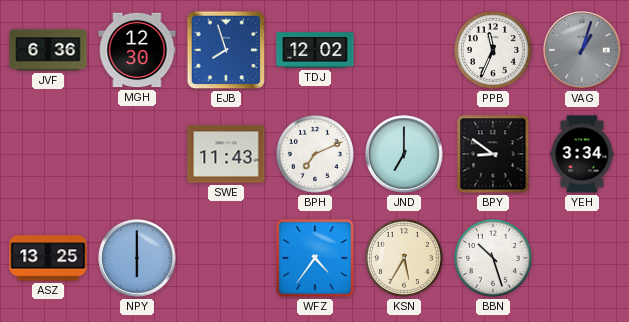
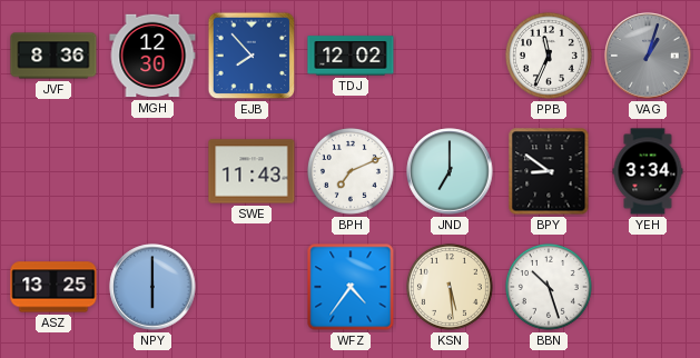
JVF: 6:36 -> 8:36
EJB: 7:57 -> 7:53
KSN: 5:35 -> 5:29
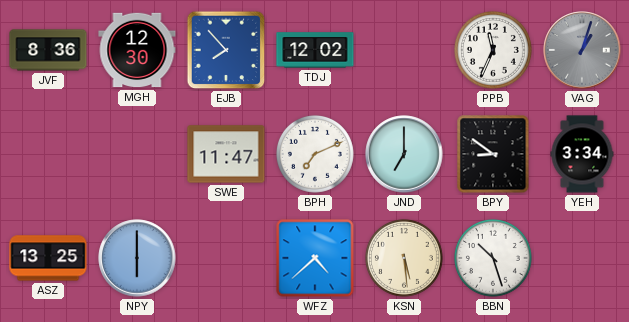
SWE: 11:43 -> 11:47
WFZ: 4:36 -> 4:38
